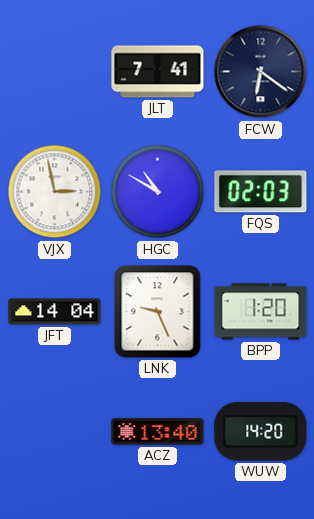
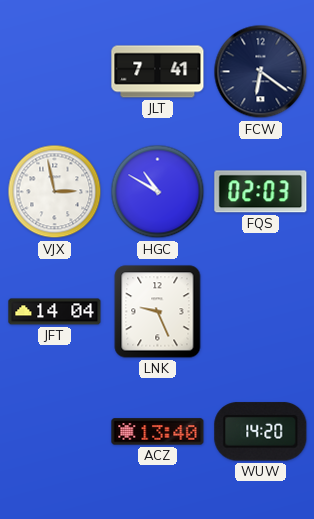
BPP: 1:20 -> none
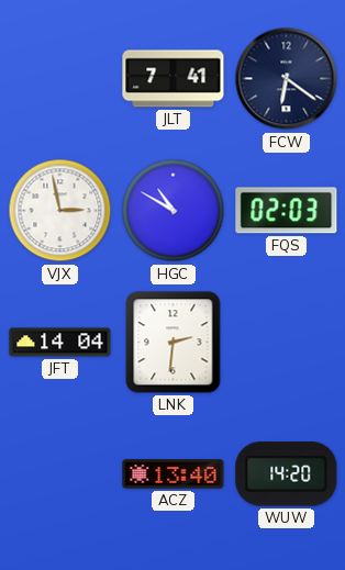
LNK: 9:26 -> 2:31
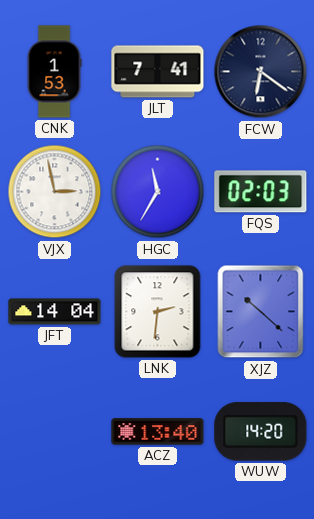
CNK: none -> 1:53
HGC: 10:50 -> 11:35
XJZ: none -> 10:22
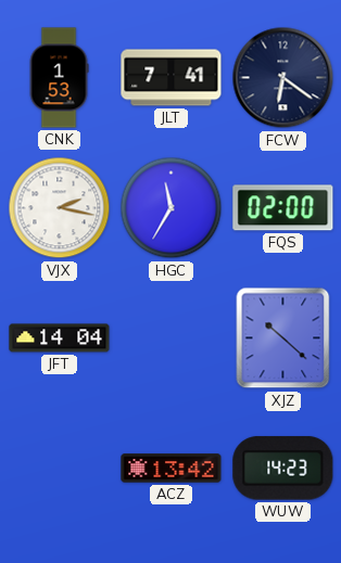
VJX: 2:58 -> 2:17
FQS: 02:03 -> 02:00
LNK: 2:31 -> none
ACZ: 13:40 -> 13:42
WUW: 14:20 -> 14:23
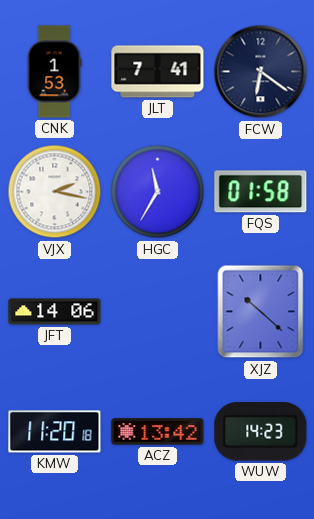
FQS: 02:00 -> 01:58
JFT: 14:04 -> 14:06
KMW: none -> 11:20
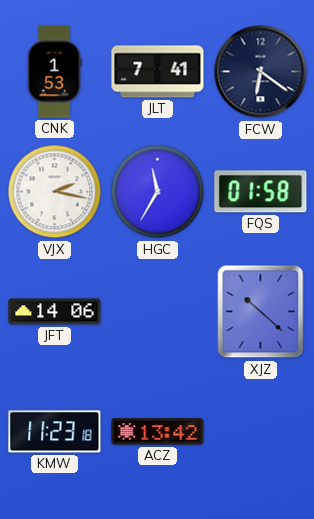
KMW: 11:20 -> 11:23
WUW: 14:23 -> none
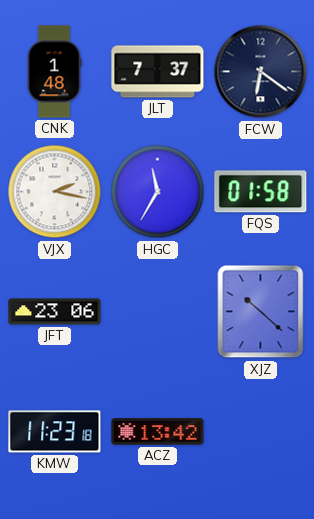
CNK: 1:53 -> 1:48
JLT: 7:41 -> 7:37
JFT: 14:06 -> 23:06
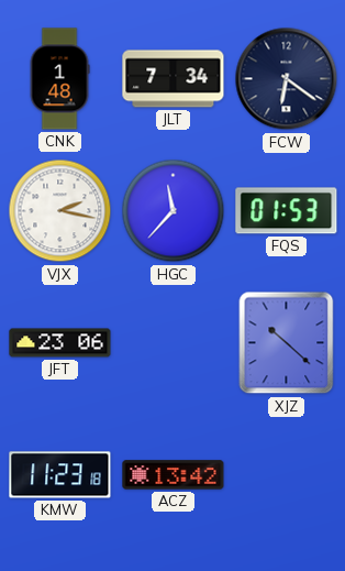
JLT: 7:37 -> 7:34
HGC: 11:35 -> 11:37
FQS: 01:58 -> 01:53
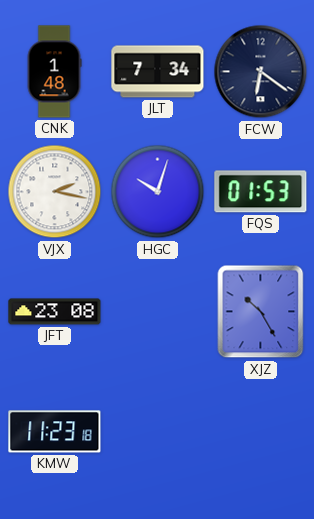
HGC: 11:37 -> 10:03
JFT: 23:06 -> 23:08
XJZ: 10:22 -> 10:25
ACZ: 13:42 -> none
